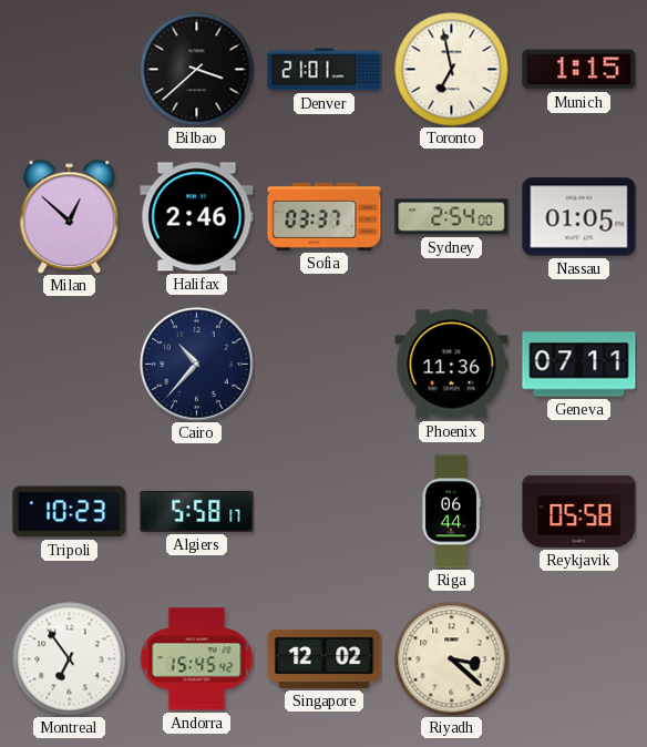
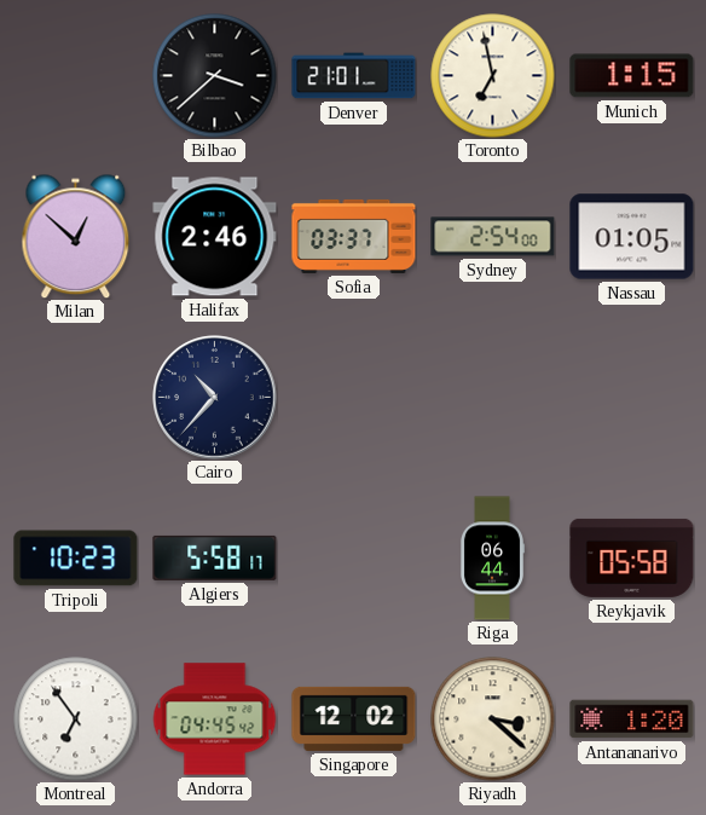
Phoenix: 11:36 -> none
Geneva: 07:11 -> none
Andorra: 15:45 -> 04:45
Antananarivo: none -> 1:20
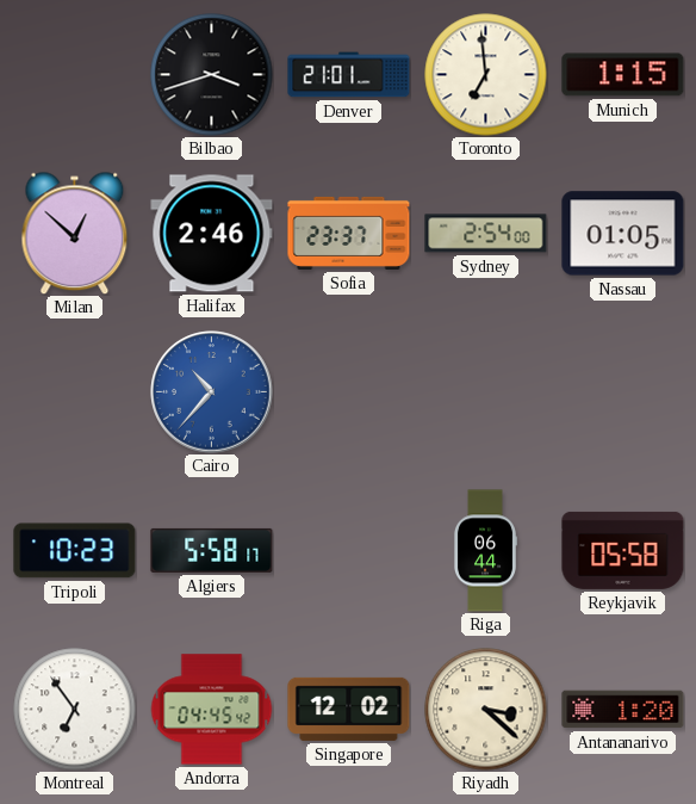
Bilbao: 3:38 -> 3:42
Toronto: 6:58 -> 6:59
Sofia: 03:37 -> 23:37
Cairo dial: navy -> blue
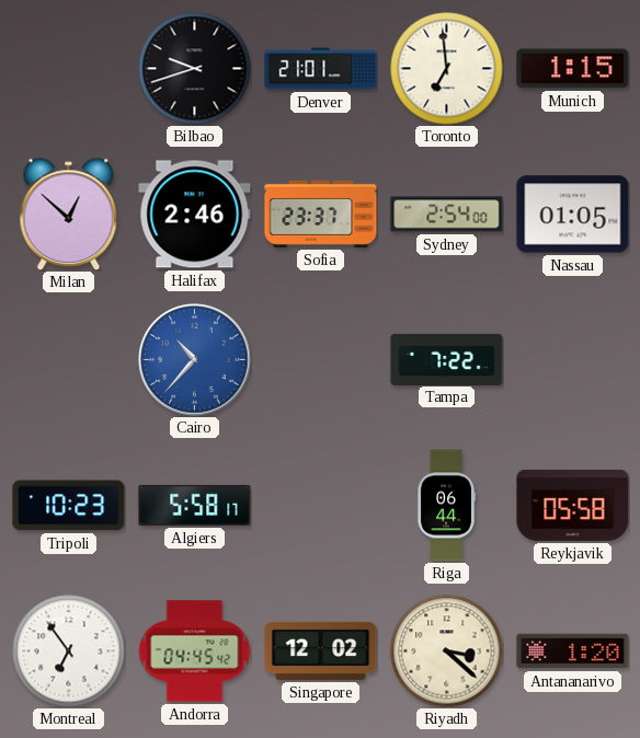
Bilbao: 3:42 -> 9:42
Tampa: none -> 7:22
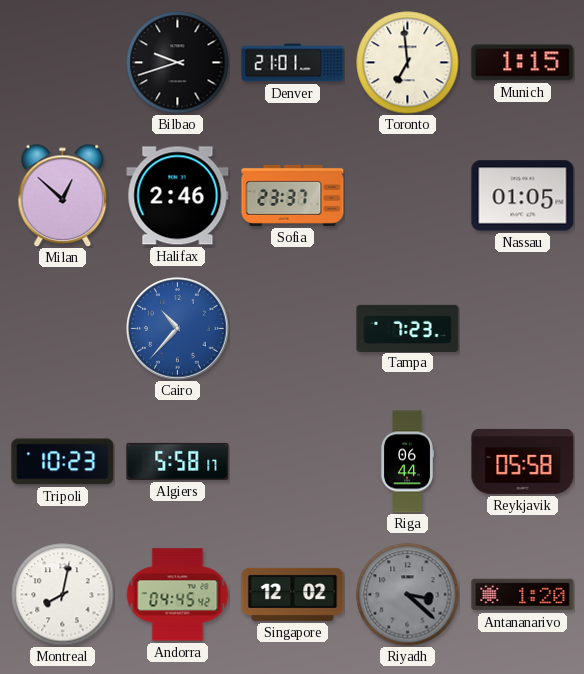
Sydney: 2:54 -> none
Tampa: 7:22 -> 7:23
Montreal: 6:54 -> 8:02
Riyadh dial: cream -> grey
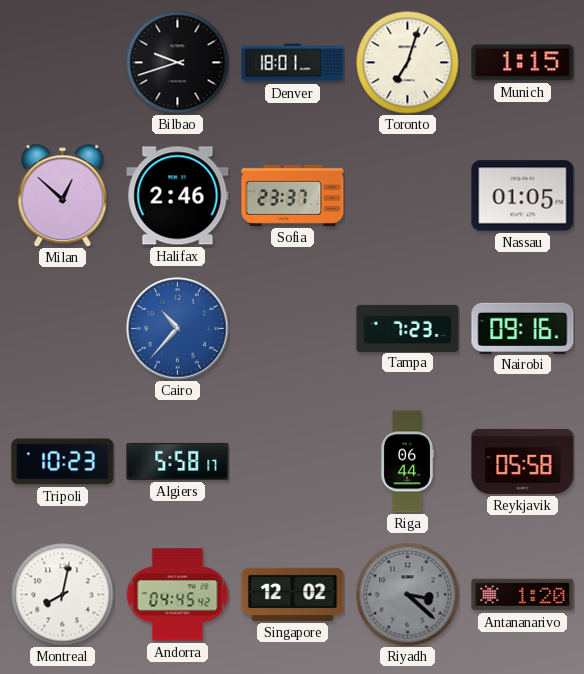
Denver: 21:01 -> 18:01
Toronto: 6:59 -> 7:03
Nairobi: none -> 09:16
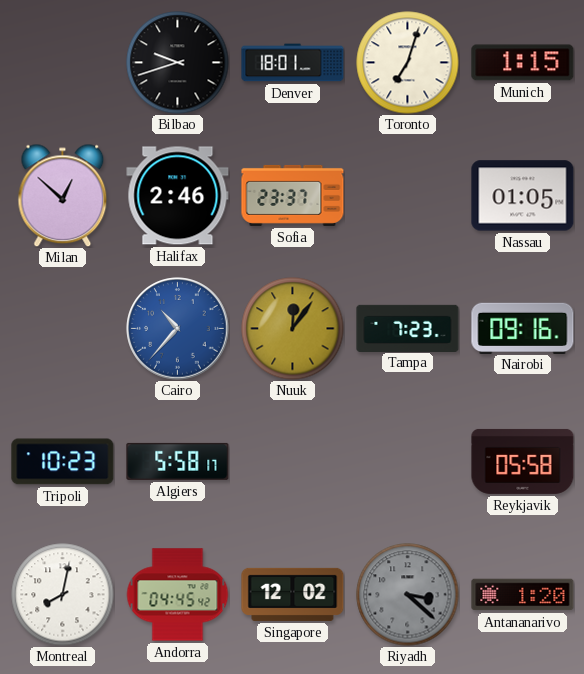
Nuuk: none -> 12:06
Riga: 06:44 -> none
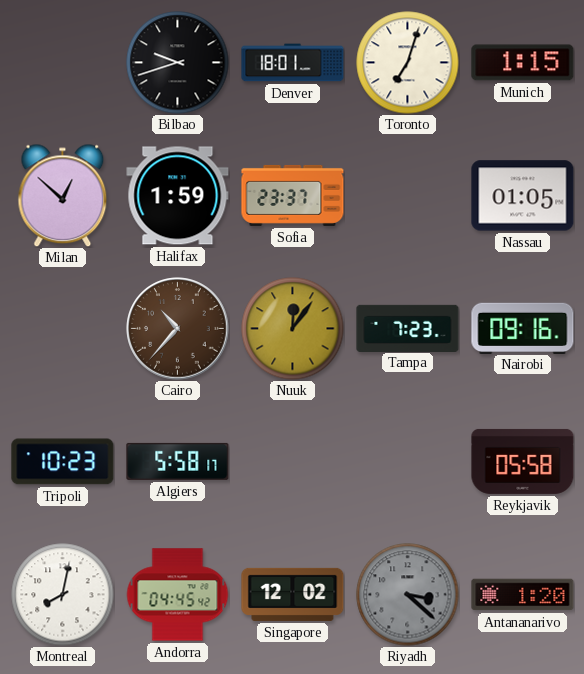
Halifax: 2:46 -> 1:59
Cairo dial: blue -> brown
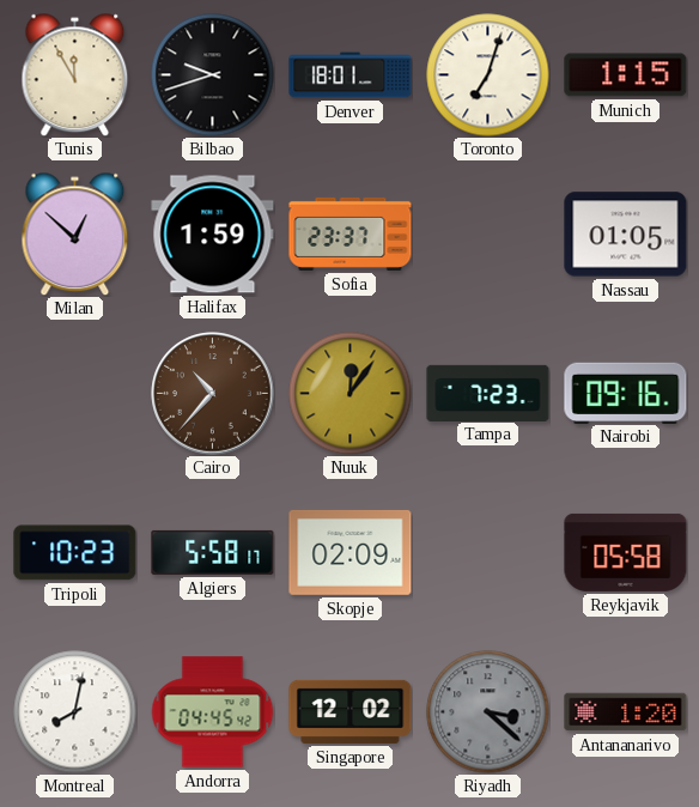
Tunis: none -> 11:55
Skopje: none -> 02:09
